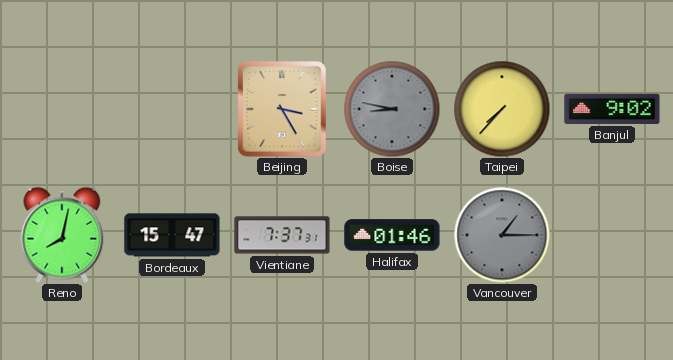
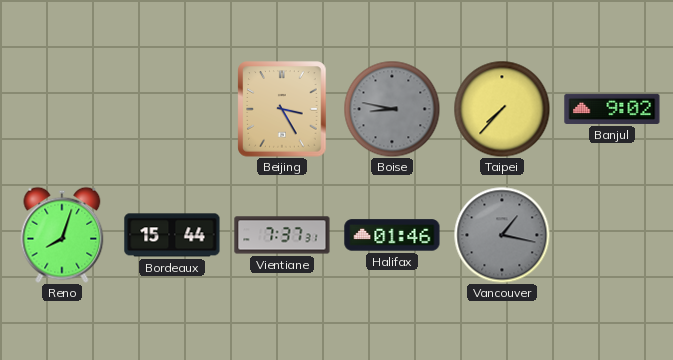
Reno: 8:02 -> 8:03
Bordeaux: 15:47 -> 15:44
Vancouver: 1:15 -> 1:17
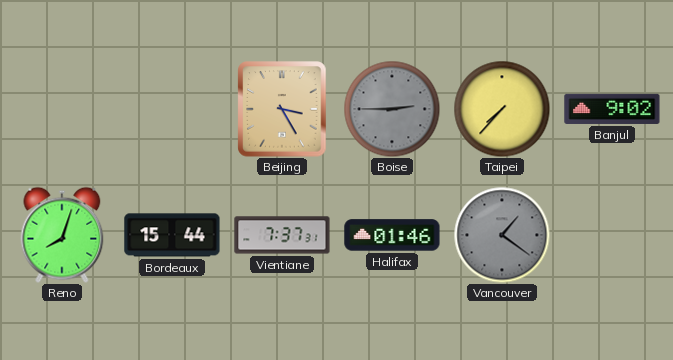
Boise: 8:47 -> 2:45
Vancouver: 1:17 -> 1:21
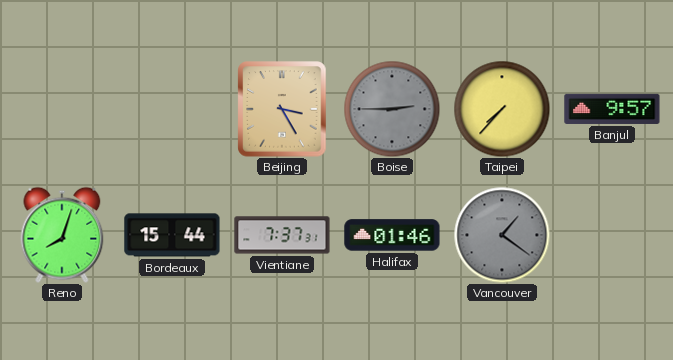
Banjul: 9:02 -> 9:57
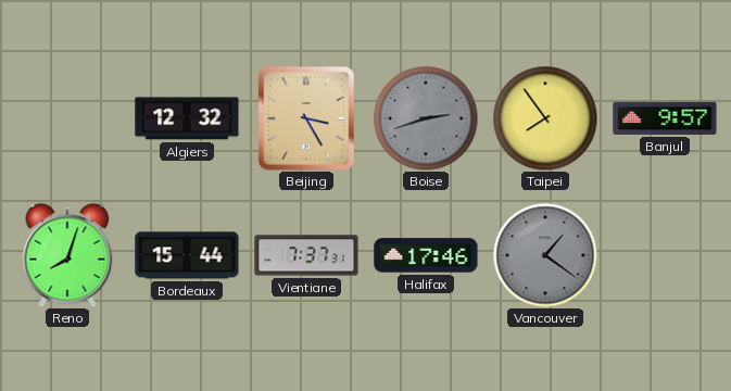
Algiers: none -> 12:32
Boise: 2:45 -> 2:42
Taipei: 7:37 -> 7:54
Halifax: 01:46 -> 17:46
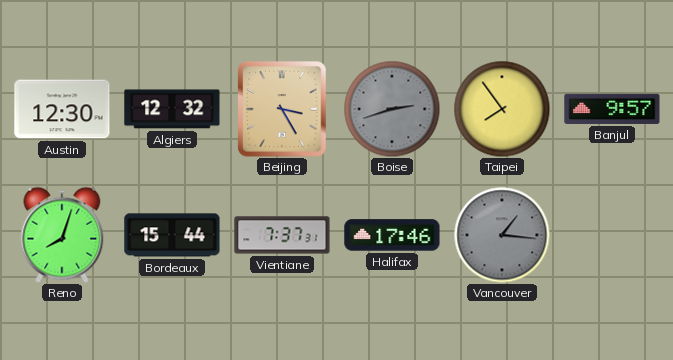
Austin: none -> 12:30
Vancouver: 1:21 -> 1:16
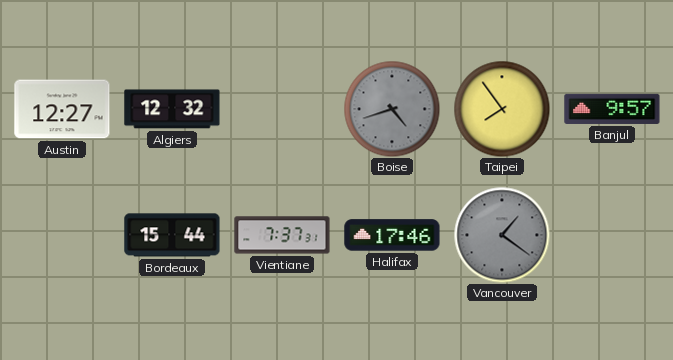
Austin: 12:30 -> 12:27
Beijing: 3:25 -> none
Boise: 2:42 -> 4:42
Reno: 8:03 -> none
Vancouver: 1:16 -> 1:21
